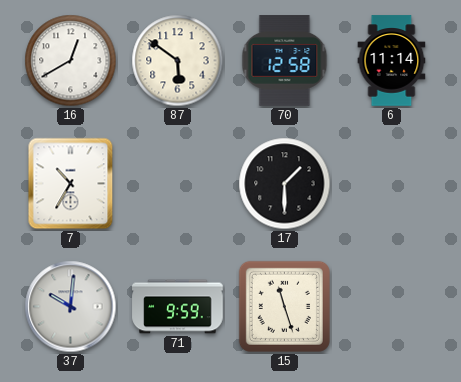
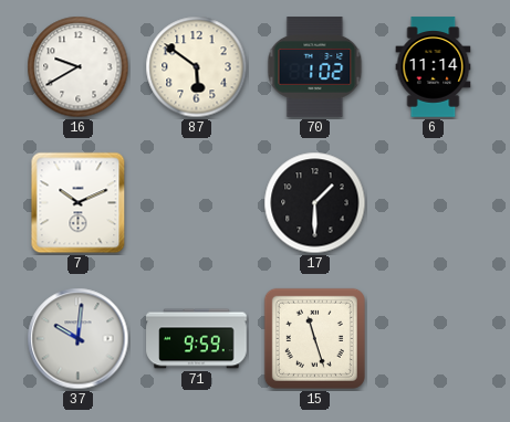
16: 12:40 -> 9:40
70: 12:58 -> 1:02
7: 10:35 -> 10:11
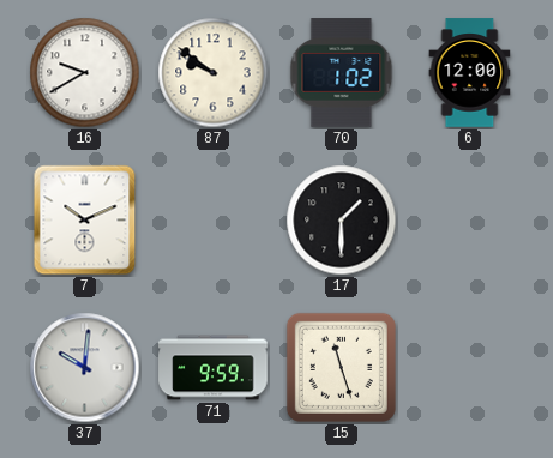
87: 5:51 -> 9:51
6: 11:14 -> 12:00
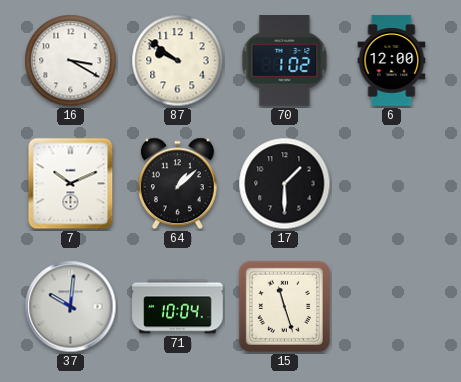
16: 9:40 -> 3:20
64: none -> 1:08
71: 9:59 -> 10:04
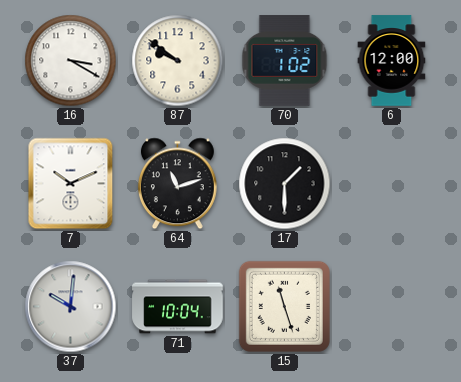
64: 1:08 -> 11:12
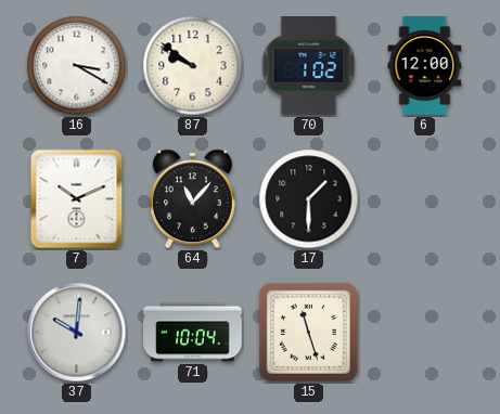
64: 11:12 -> 11:07
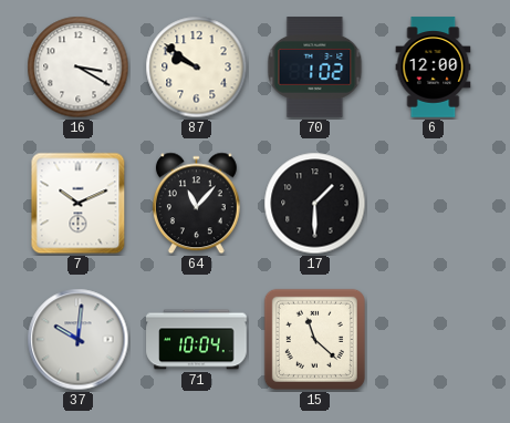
15: 11:27 -> 11:22
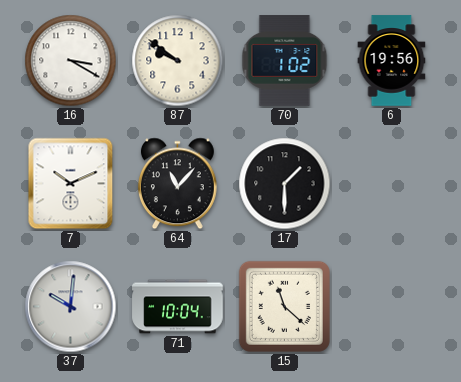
6: 12:00 -> 19:56
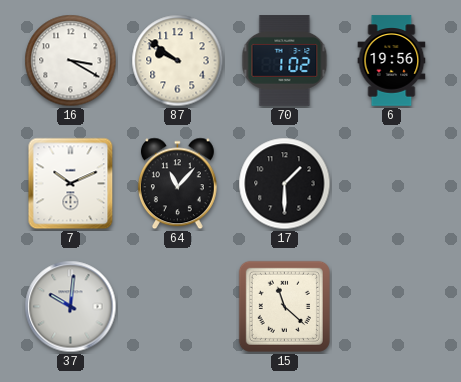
71: 10:04 -> none
